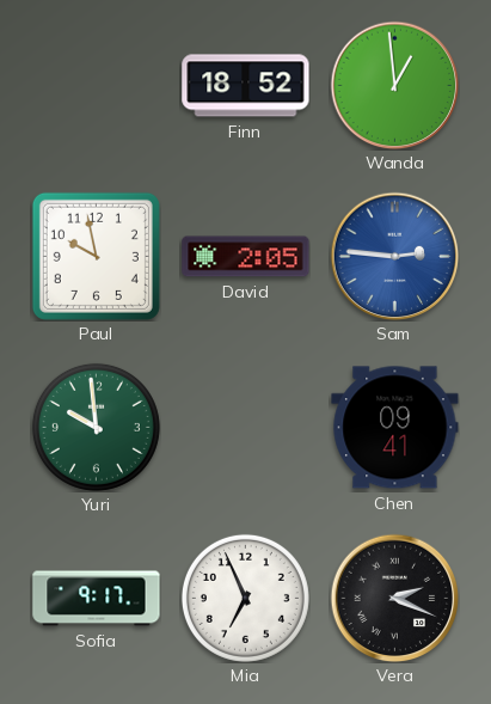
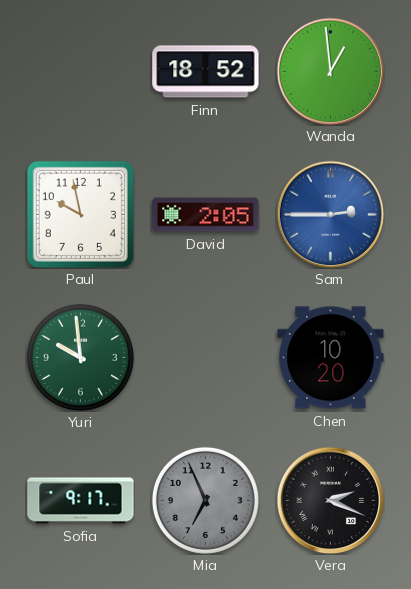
Sam: 2:46 -> 2:45
Chen: 09:41 -> 10:20
Mia dial: white -> grey
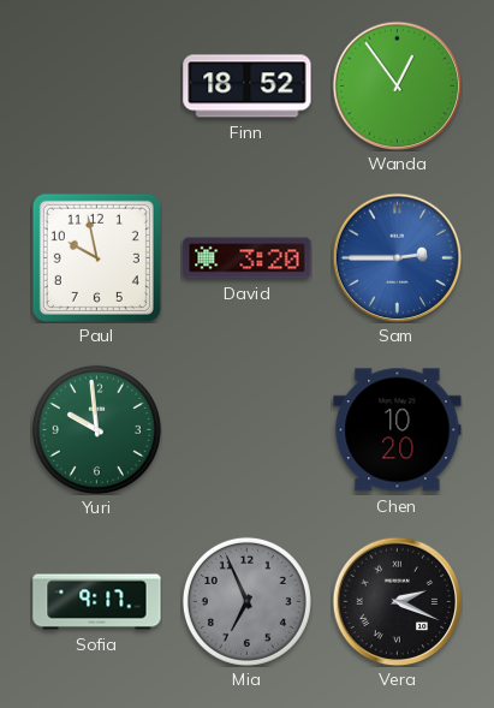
Wanda: 12:59 -> 12:54
David: 2:05 -> 3:20
